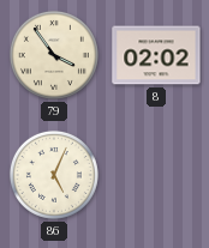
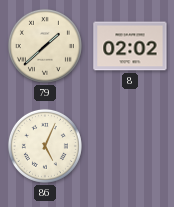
79: 3:54 -> 1:38
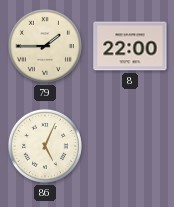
79: 1:38 -> 1:45
8: 02:02 -> 22:00
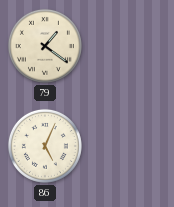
79: 1:45 -> 1:21
8: 22:00 -> none
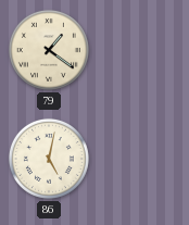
86: 5:04 -> 5:02
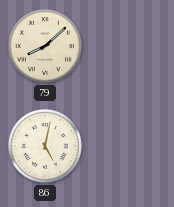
79: 1:21 -> 8:08
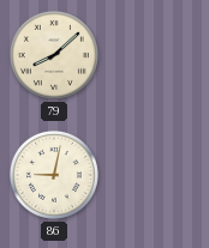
86: 5:02 -> 9:02
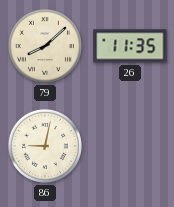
26: none -> 11:35
